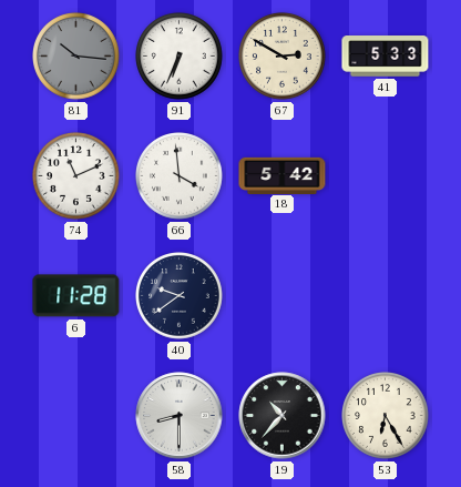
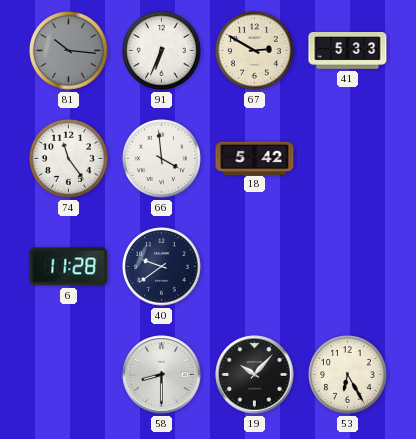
74: 11:11 -> 11:24
19: 10:37 -> 10:07
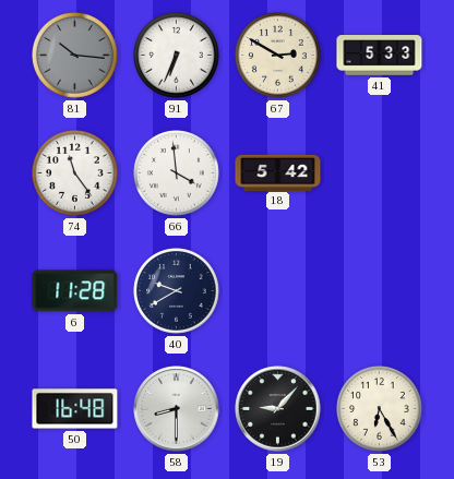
40: 9:39 -> 9:40
50: none -> 16:48
19: 10:07 -> 9:07
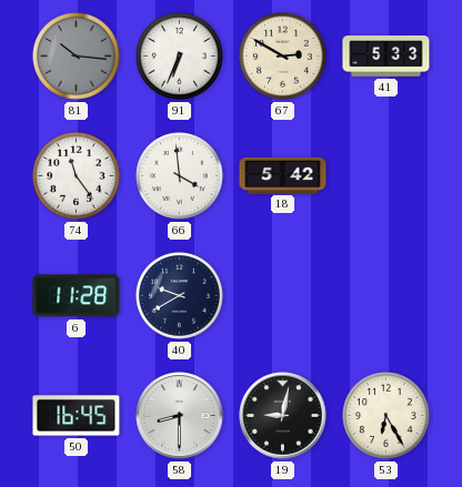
50: 16:48 -> 16:45
19: 9:07 -> 9:02
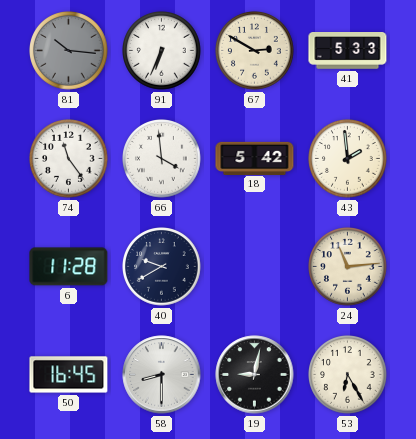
43: none -> 1:59
24: none -> 11:14
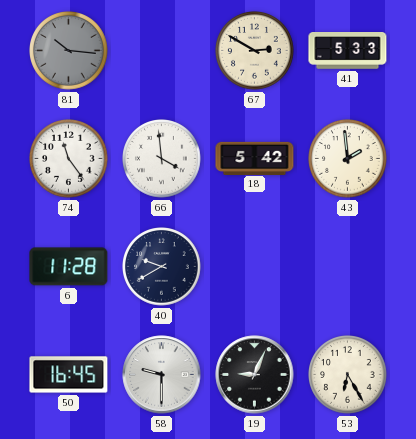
91: 6:34 -> none
24: 11:14 -> none
58: 8:30 -> 9:30
19: 9:02 -> 9:04
